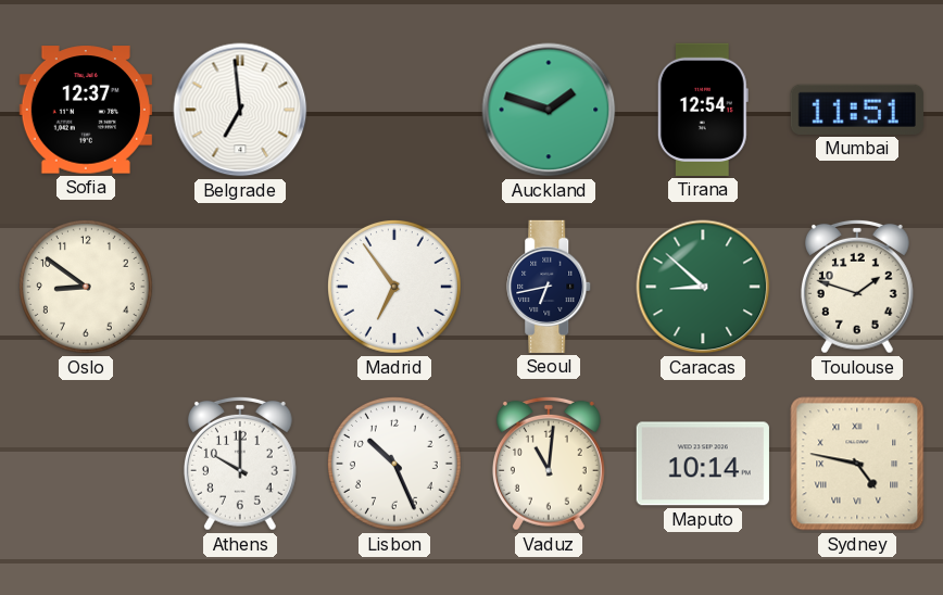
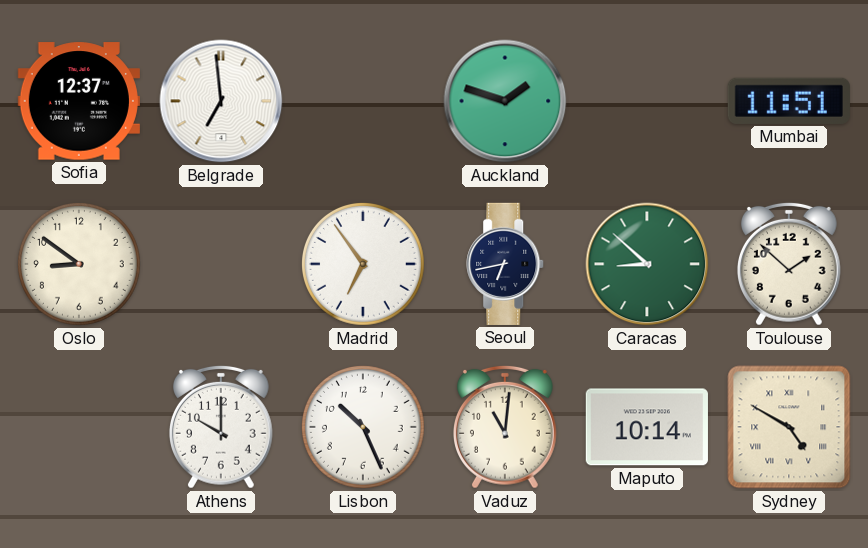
Tirana: 12:54 -> none
Toulouse: 1:48 -> 1:52
Sydney: 4:47 -> 4:50
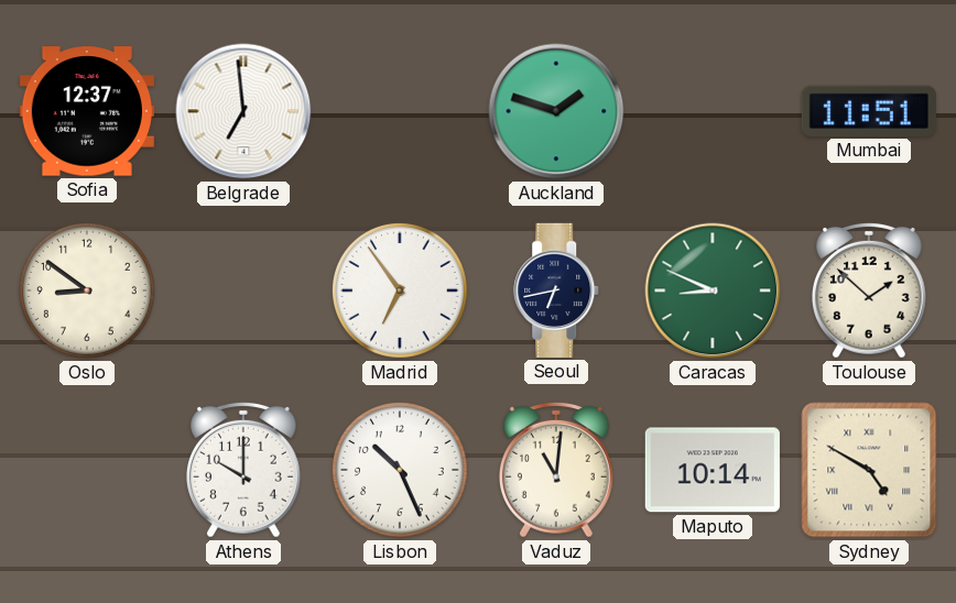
Caracas: 8:52 -> 8:49
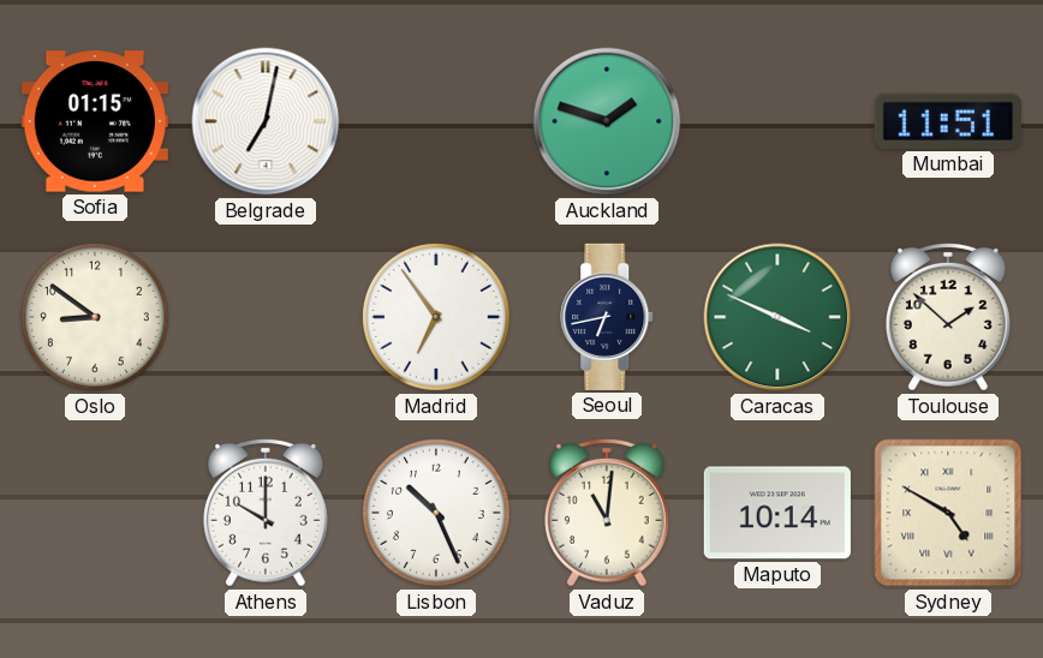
Sofia: 12:37 -> 01:15
Belgrade: 6:59 -> 7:02
Caracas: 8:49 -> 3:49
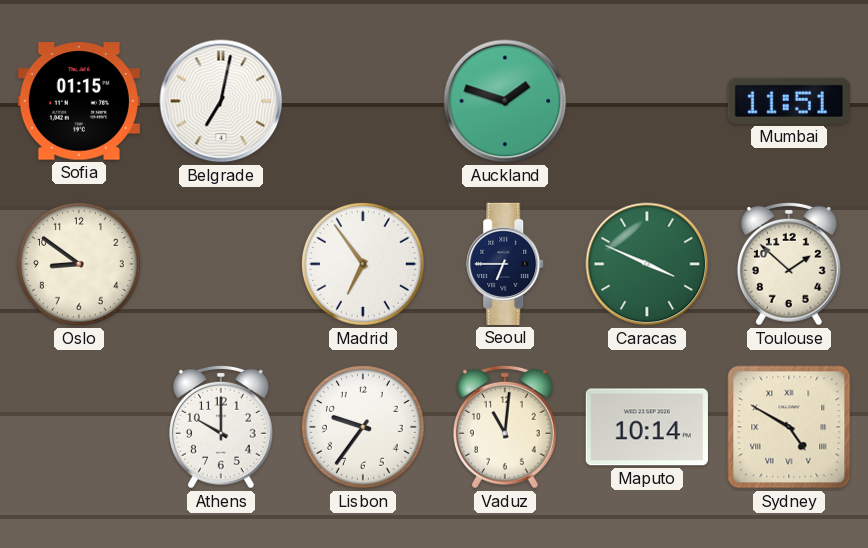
Seoul: 6:43 -> 6:45
Lisbon: 10:26 -> 9:36
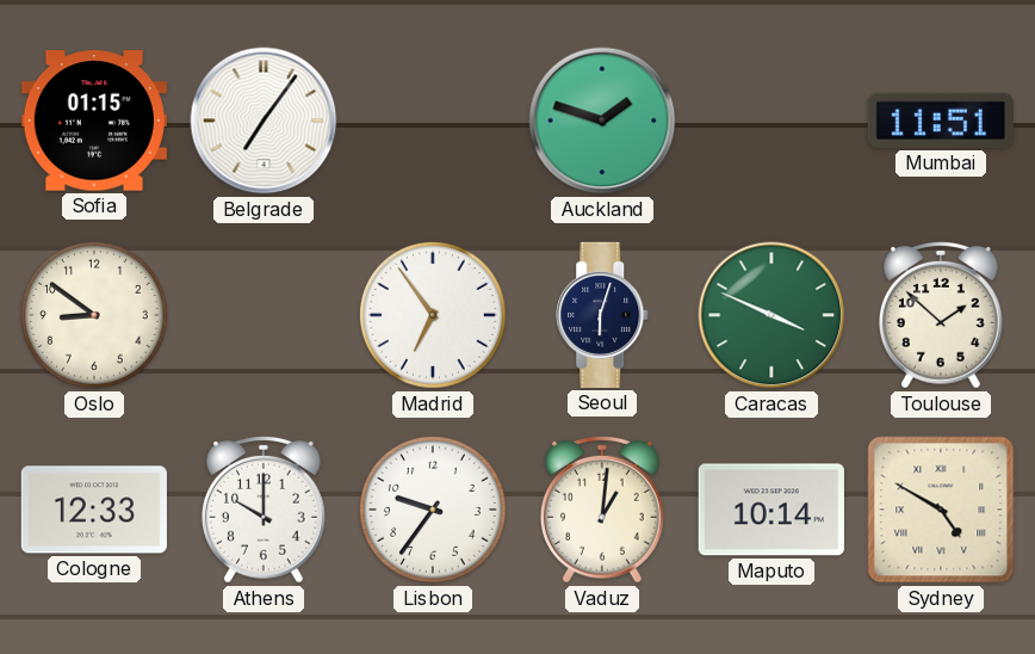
Belgrade: 7:02 -> 7:06
Seoul: 6:45 -> 6:03
Cologne: none -> 12:33
Vaduz: 11:01 -> 1:01
